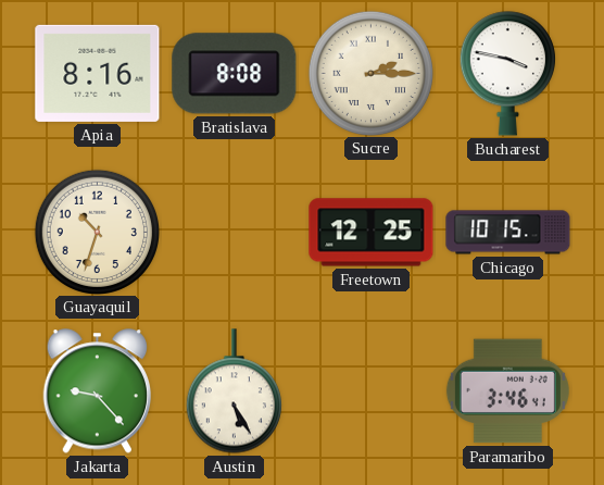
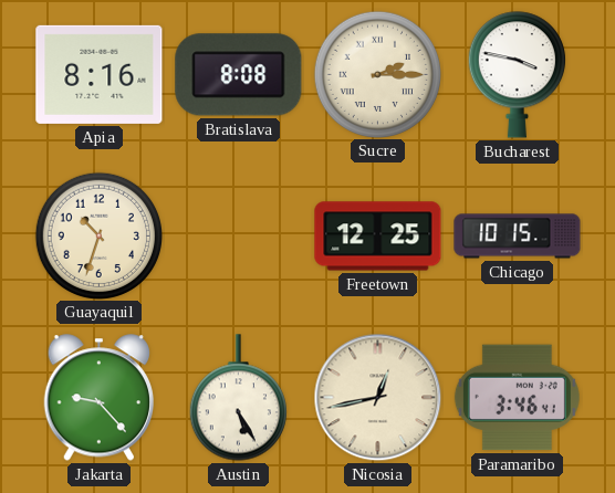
Nicosia: none -> 12:43
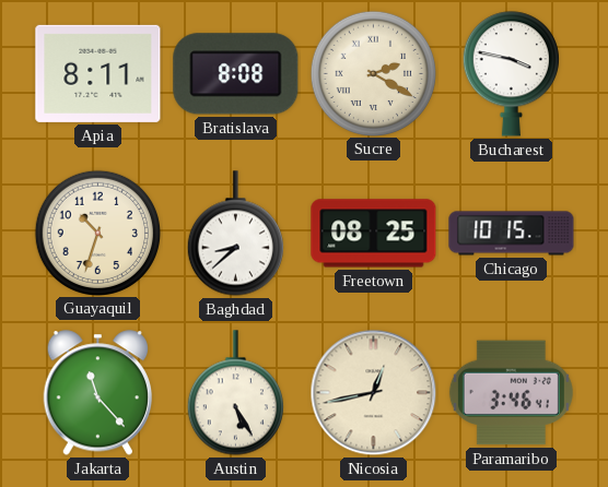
Apia: 8:16 -> 8:11
Sucre: 2:15 -> 2:20
Baghdad: none -> 8:38
Freetown: 12:25 -> 08:25
Jakarta: 9:23 -> 11:23
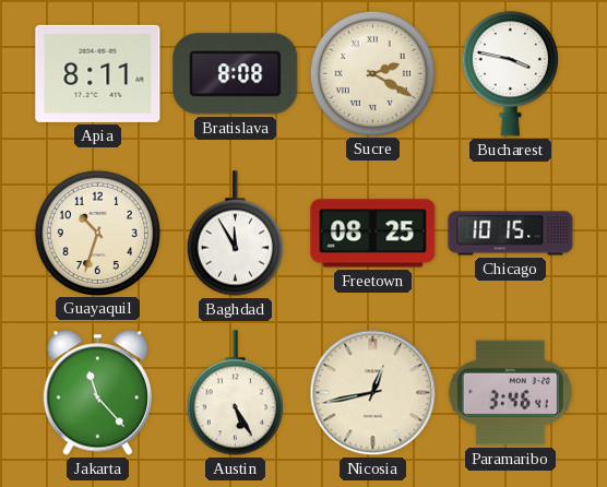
Baghdad: 8:38 -> 11:55
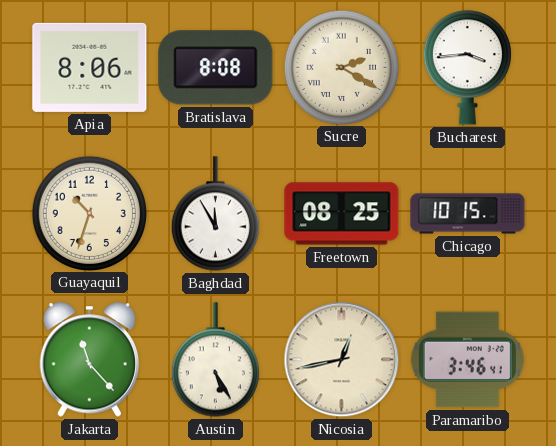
Apia: 8:11 -> 8:06
Bucharest: 3:47 -> 3:44
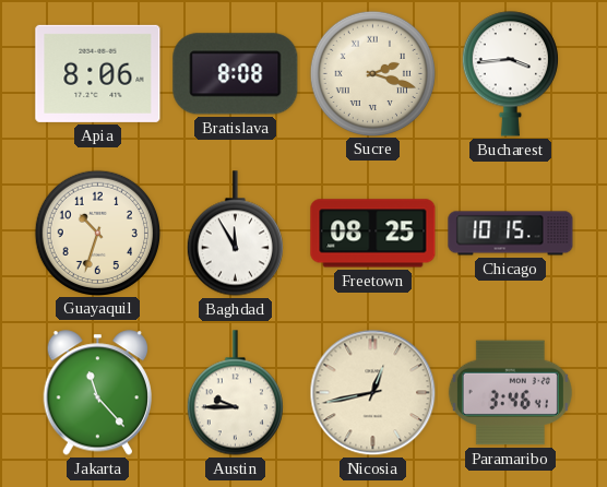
Sucre: 2:20 -> 2:18
Austin: 5:25 -> 9:45
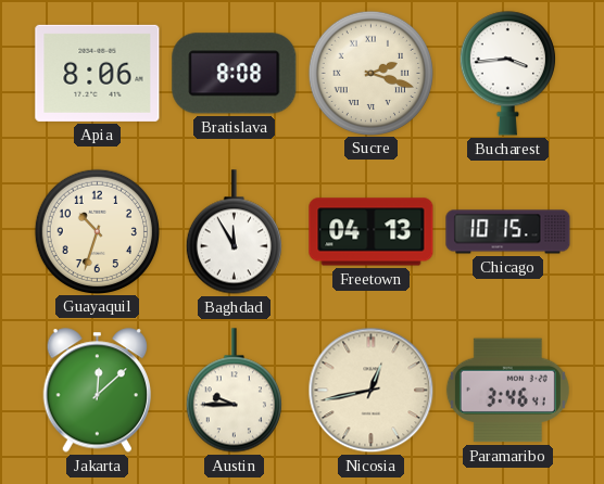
Freetown: 08:25 -> 04:13
Jakarta: 11:23 -> 12:08
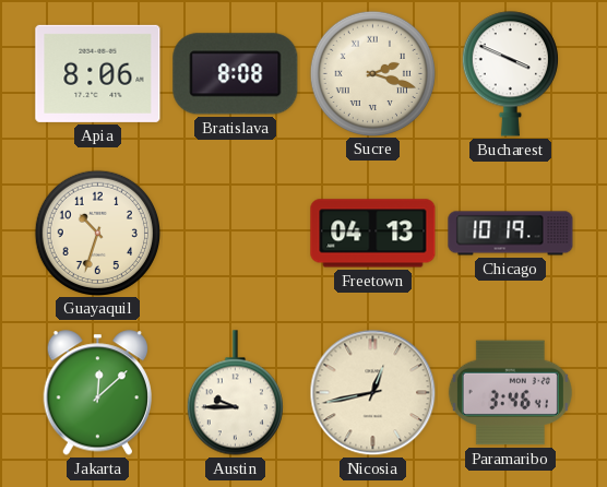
Bucharest: 3:44 -> 3:49
Baghdad: 11:55 -> none
Chicago: 10:15 -> 10:19
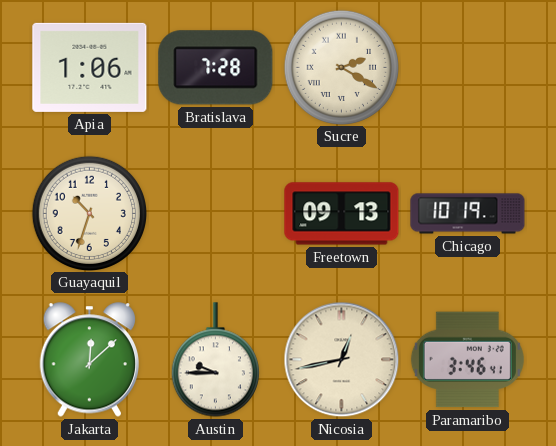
Apia: 8:06 -> 1:06
Bratislava: 8:08 -> 7:28
Sucre: 2:18 -> 2:20
Bucharest: 3:49 -> none
Freetown: 04:13 -> 09:13
